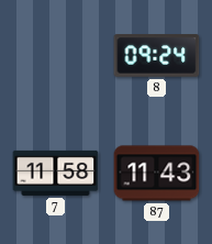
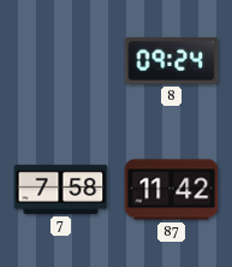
7: 11:58 -> 7:58
87: 11:43 -> 11:42
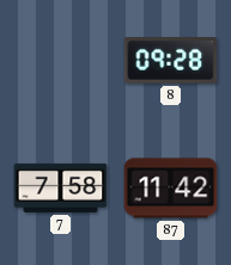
8: 09:24 -> 09:28
